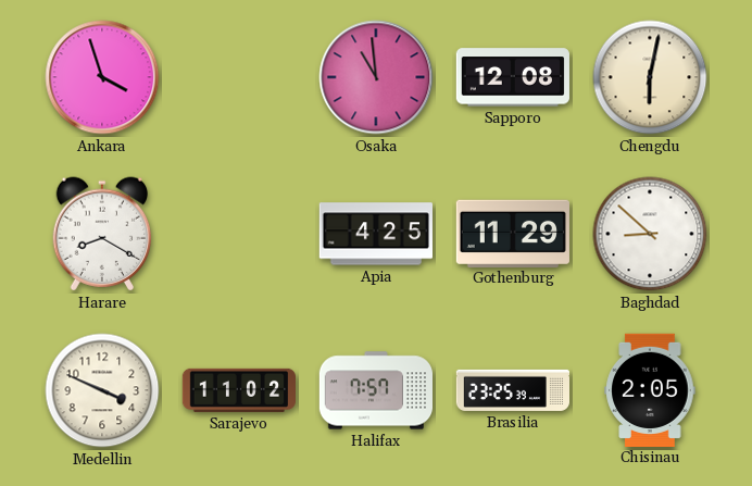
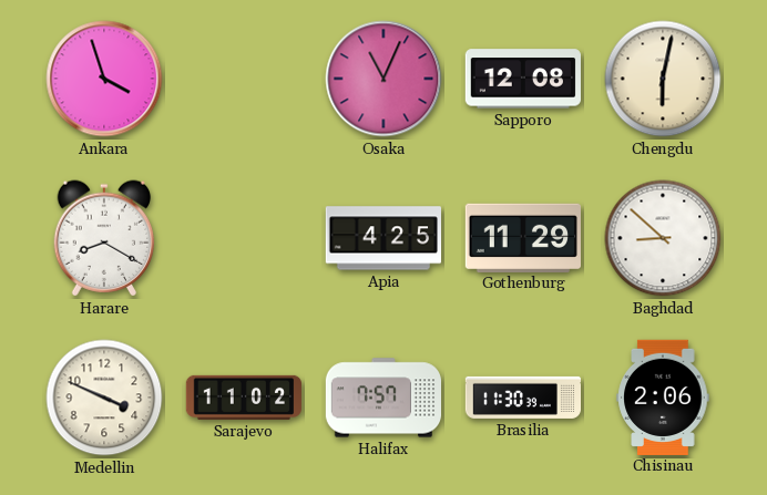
Osaka: 10:59 -> 11:04
Brasilia: 23:25 -> 11:30
Chisinau: 2:05 -> 2:06
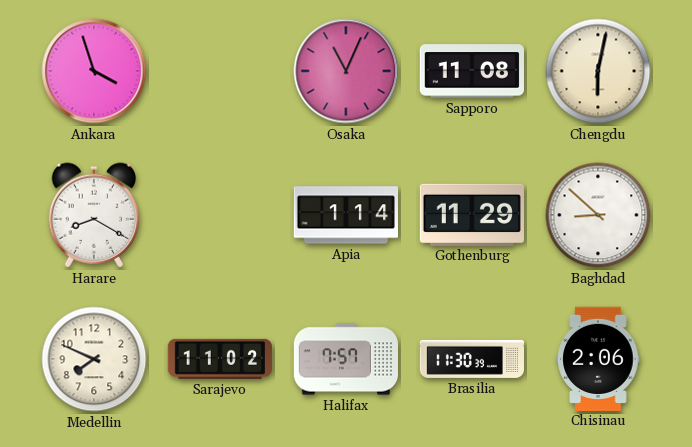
Sapporo: 12:08 -> 11:08
Apia: 4:25 -> 1:14
Medellin: 3:49 -> 7:49
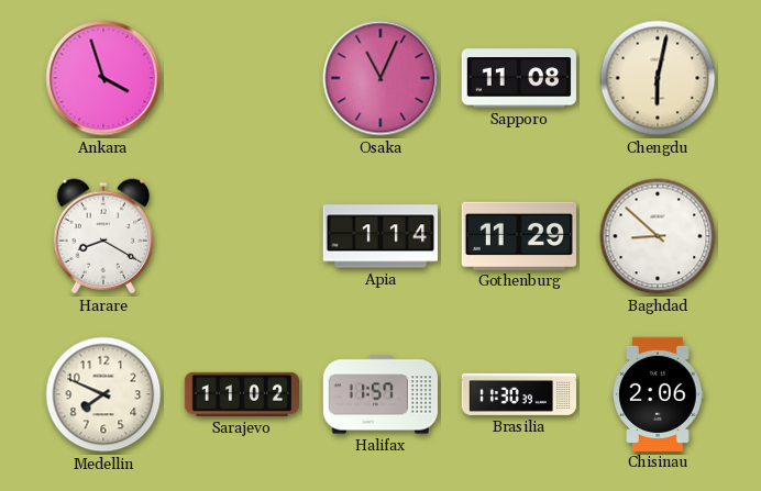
Halifax: 7:57 -> 11:57
